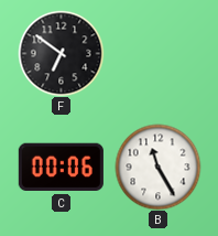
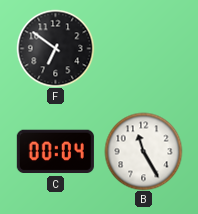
C: 00:06 -> 00:04
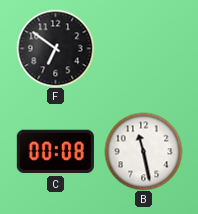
C: 00:04 -> 00:08
B: 11:25 -> 11:28
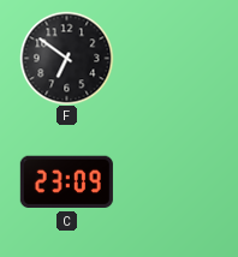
C: 00:08 -> 23:09
B: 11:28 -> none
